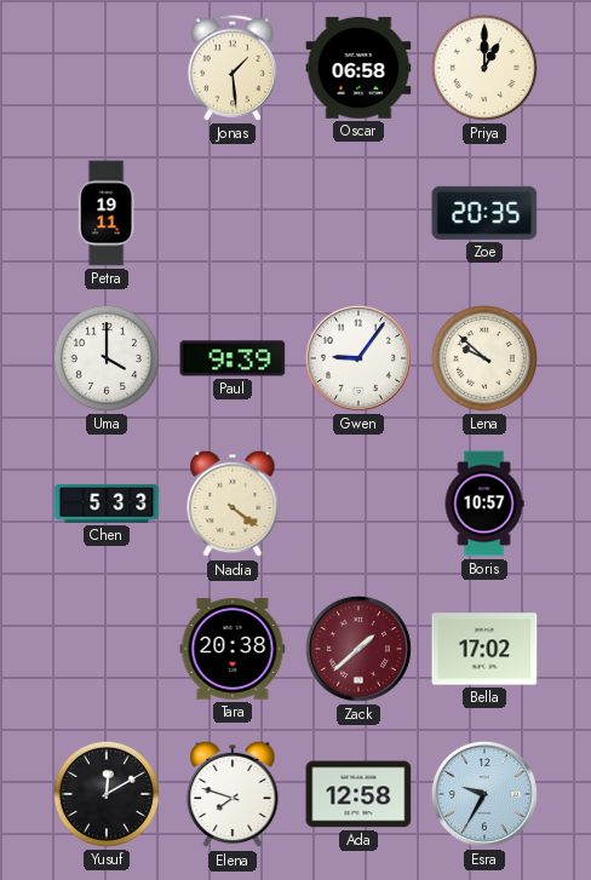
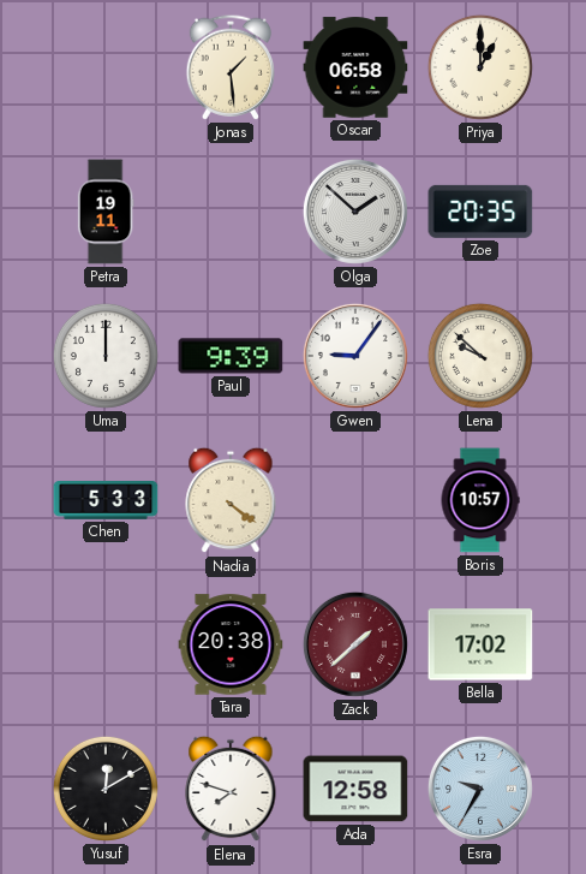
Olga: none -> 1:52
Uma: 4:00 -> 12:00
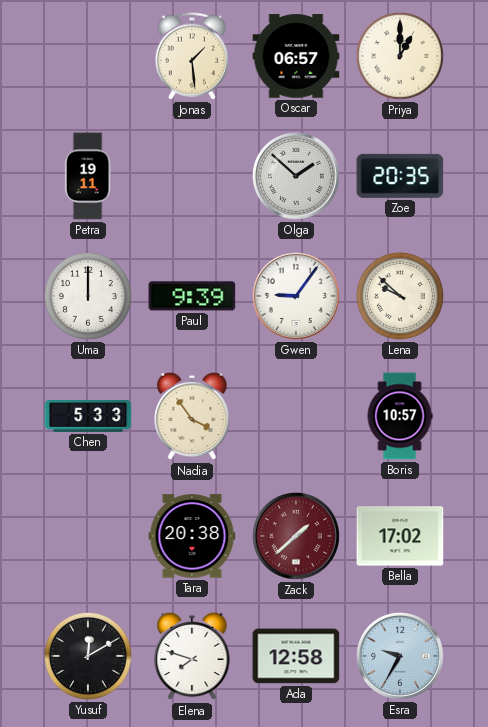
Oscar: 06:58 -> 06:57
Nadia: 4:21 -> 3:54
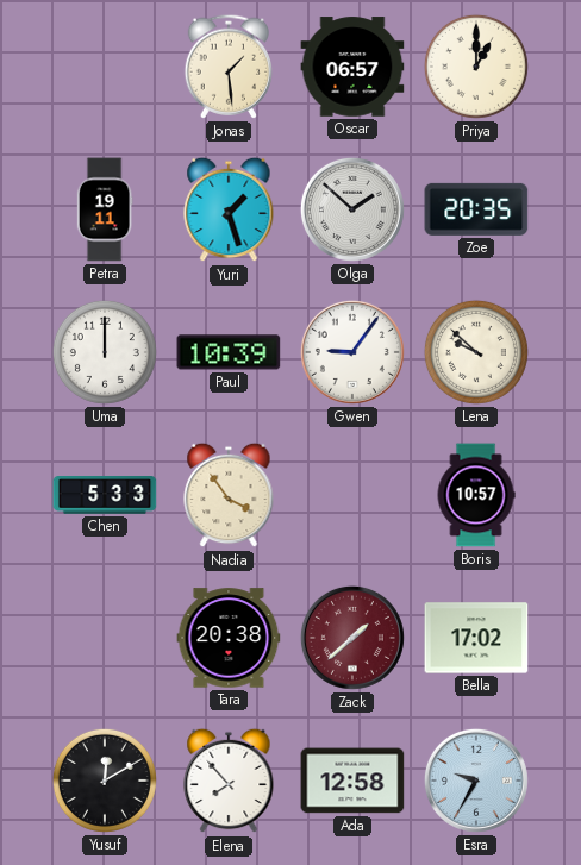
Yuri: none -> 1:27
Paul: 9:39 -> 10:39
Elena: 7:48 -> 7:53
